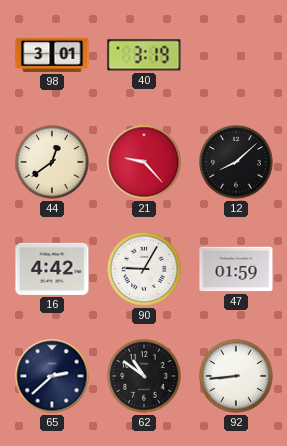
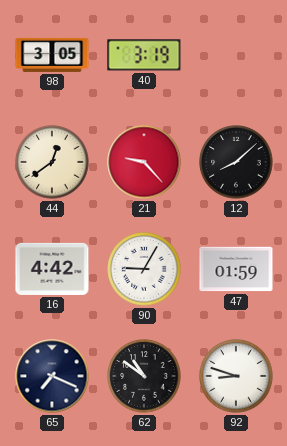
98: 3:01 -> 3:05
65: 2:38 -> 7:19
92: 8:44 -> 8:48
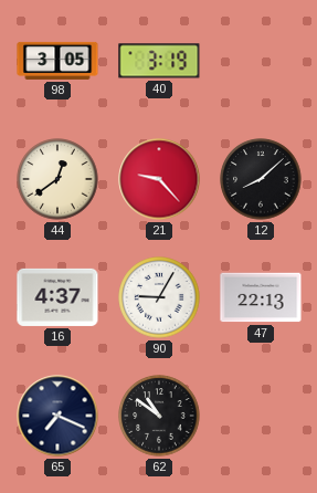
16: 4:42 -> 4:37
47: 01:59 -> 22:13
92: 8:48 -> none
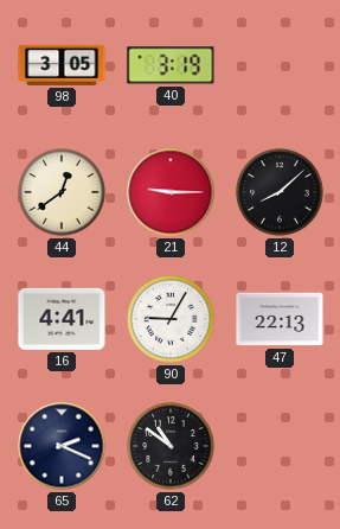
21: 9:23 -> 9:15
16: 4:37 -> 4:41
65: 7:19 -> 2:19
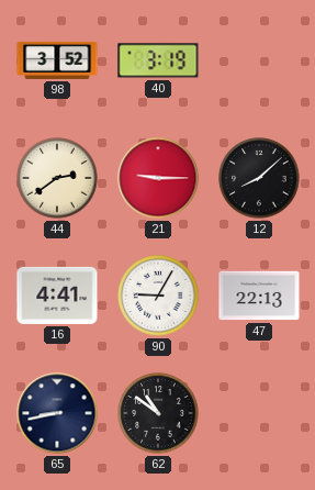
98: 3:05 -> 3:52
44: 12:39 -> 2:39
65: 2:19 -> 8:43
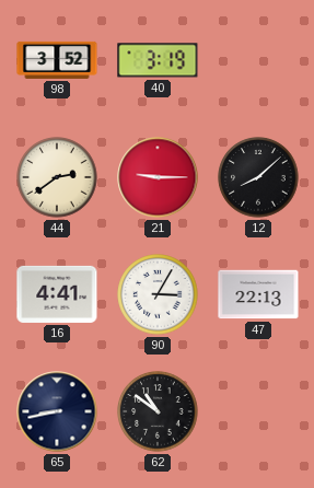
90: 9:05 -> 3:05
